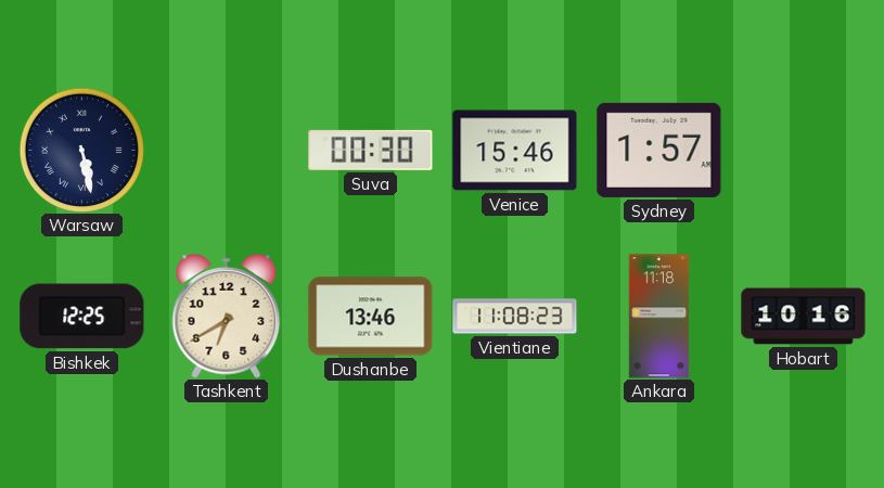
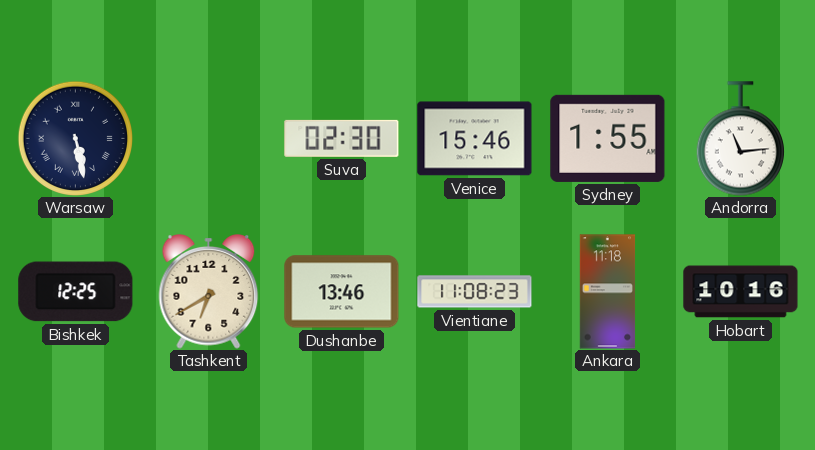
Suva: 00:30 -> 02:30
Sydney: 1:57 -> 1:55
Andorra: none -> 11:14
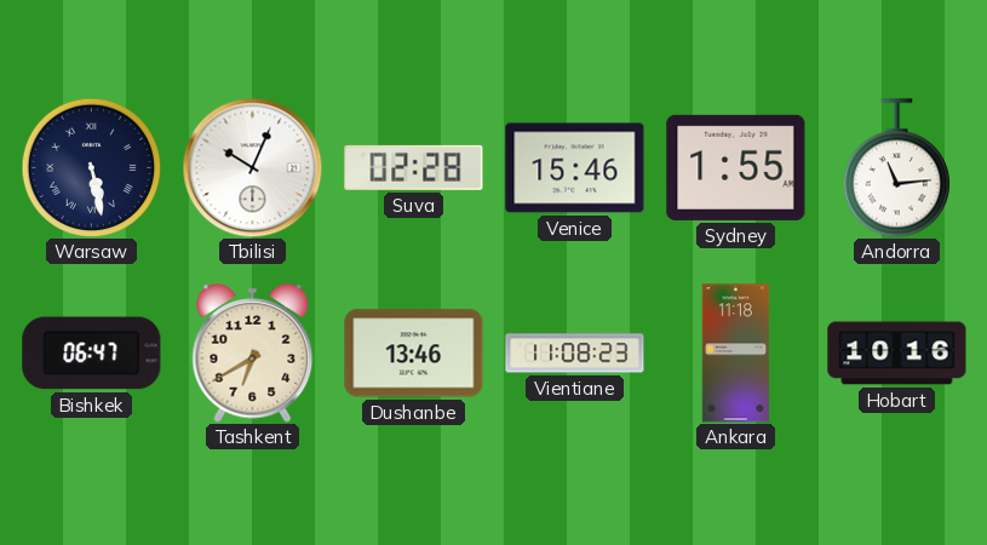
Tbilisi: none -> 10:04
Suva: 02:30 -> 02:28
Bishkek: 12:25 -> 06:47
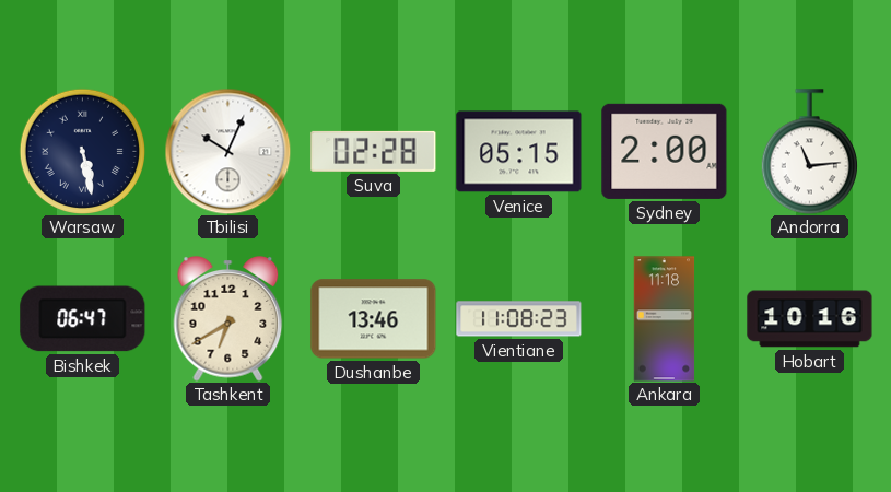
Venice: 15:46 -> 05:15
Sydney: 1:55 -> 2:00
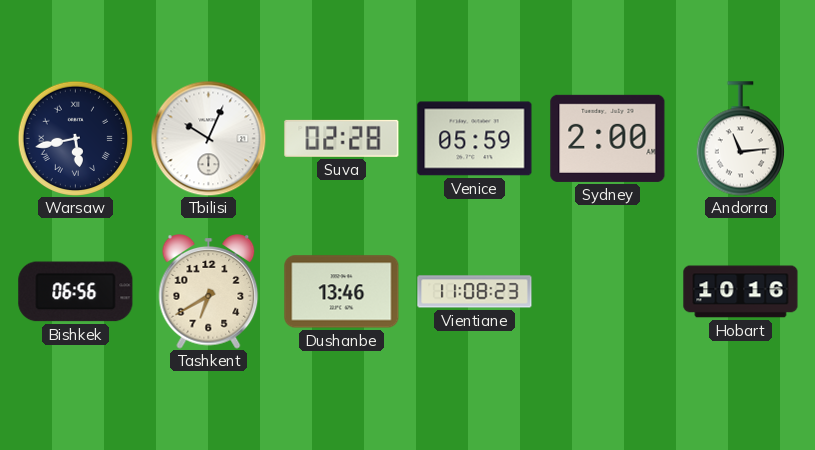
Warsaw: 5:28 -> 5:43
Venice: 05:15 -> 05:59
Bishkek: 06:47 -> 06:56
Ankara: 11:18 -> none
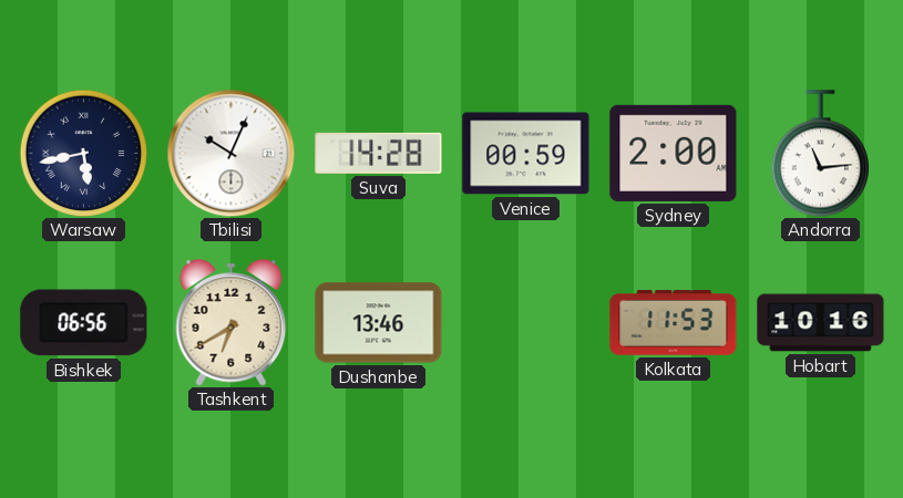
Suva: 02:28 -> 14:28
Venice: 05:59 -> 00:59
Vientiane: 11:08 -> none
Kolkata: none -> 11:53
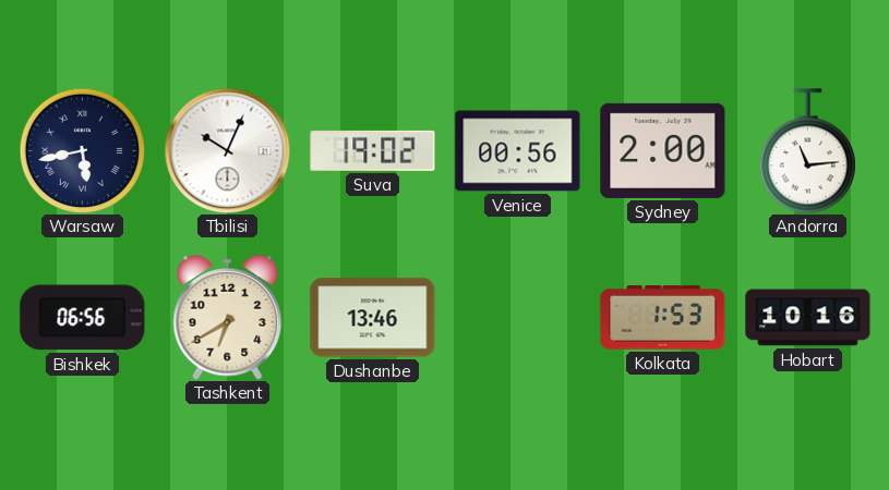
Suva: 14:28 -> 19:02
Venice: 00:59 -> 00:56
Kolkata: 11:53 -> 1:53
